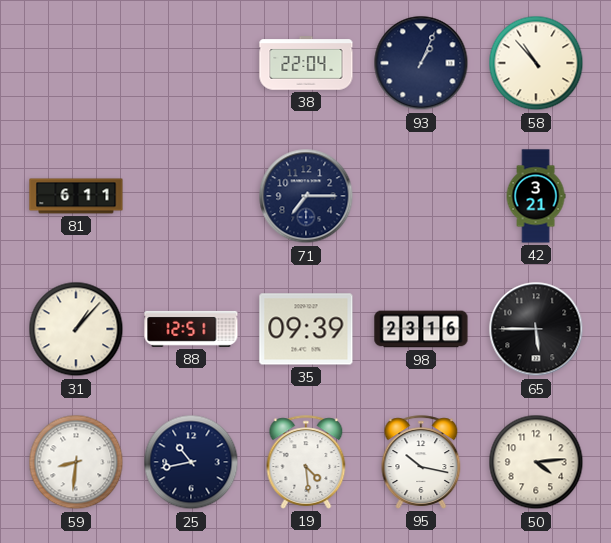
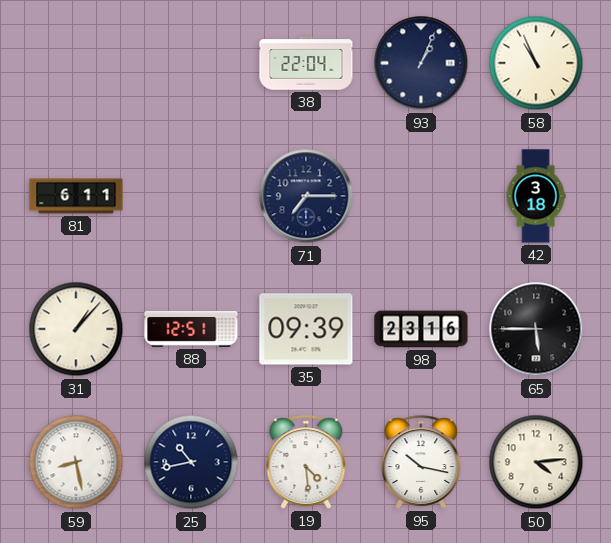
58: 10:53 -> 10:56
42: 3:21 -> 3:18
59: 8:31 -> 8:28
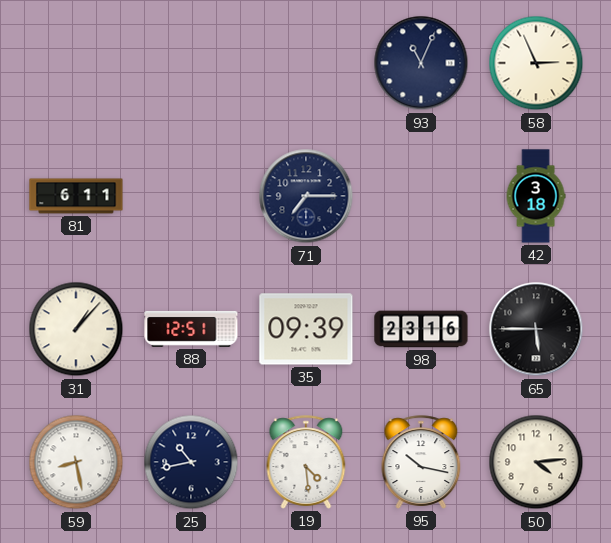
38: 22:04 -> none
93: 1:04 -> 11:04
58: 10:56 -> 2:56
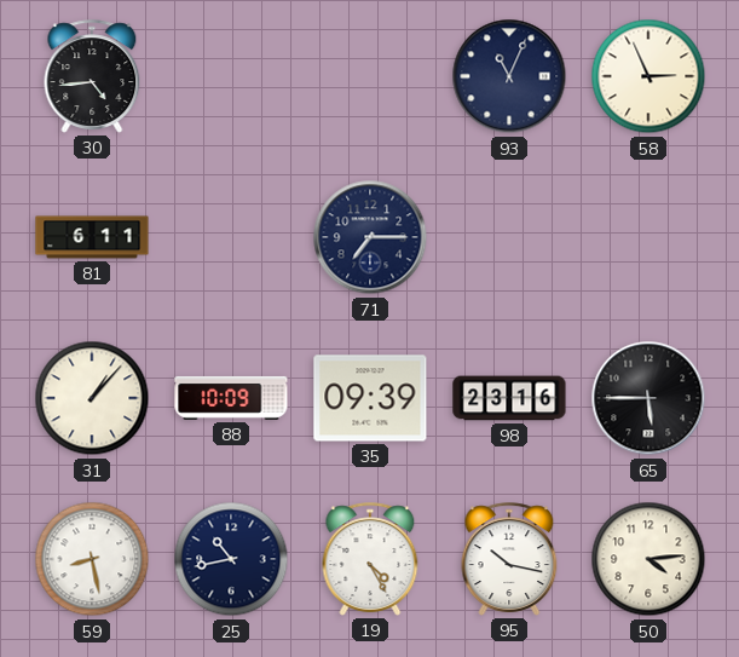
30: none -> 4:44
42: 3:18 -> none
88: 12:51 -> 10:09
19: 4:29 -> 4:25
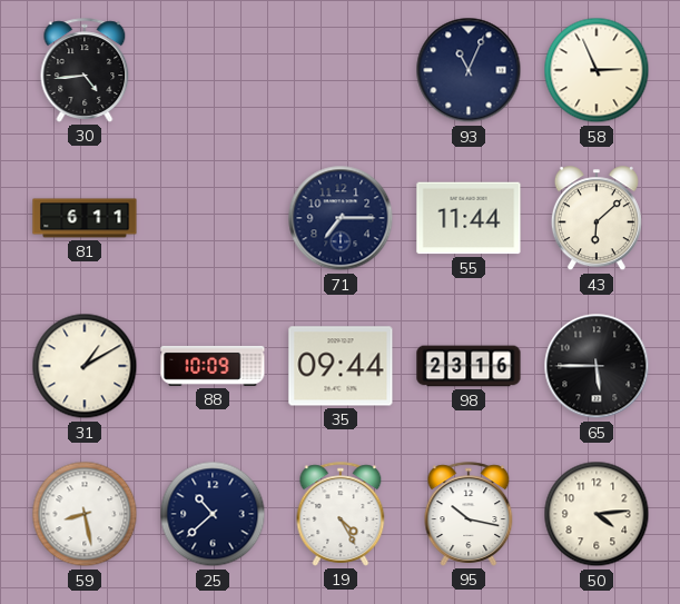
55: none -> 11:44
43: none -> 6:08
31: 1:07 -> 1:10
35: 09:39 -> 09:44
25: 10:43 -> 10:38
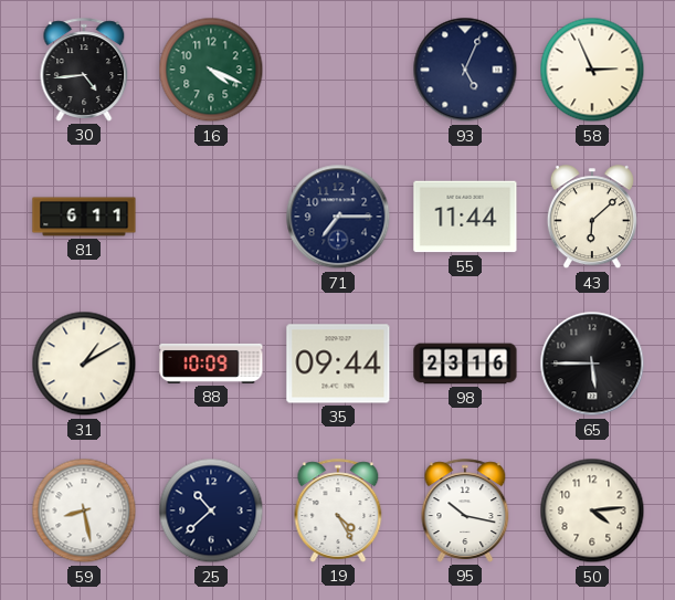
16: none -> 4:19
93: 11:04 -> 5:04
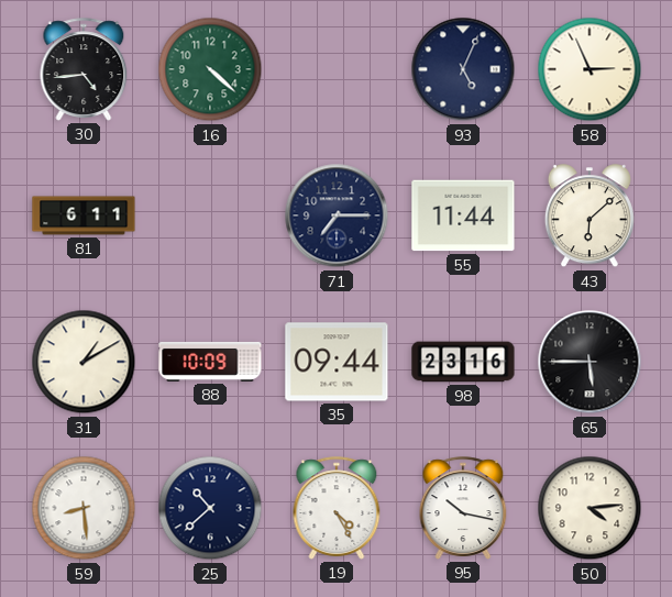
16: 4:19 -> 4:22
59: 8:28 -> 8:29
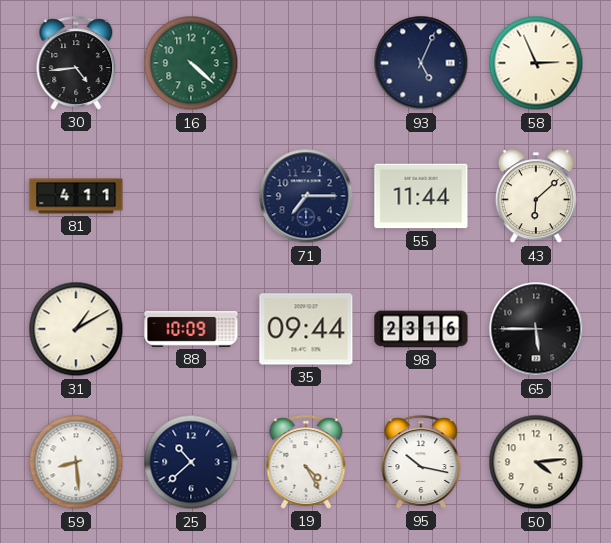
81: 6:11 -> 4:11
